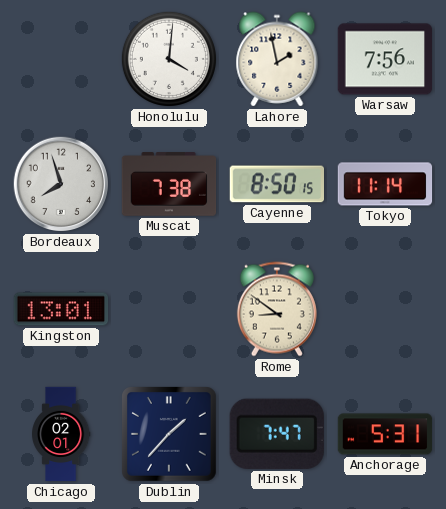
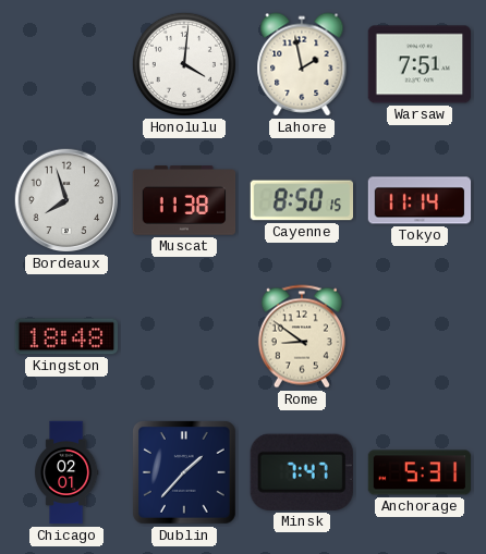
Warsaw: 7:56 -> 7:51
Muscat: 7:38 -> 11:38
Kingston: 13:01 -> 18:48
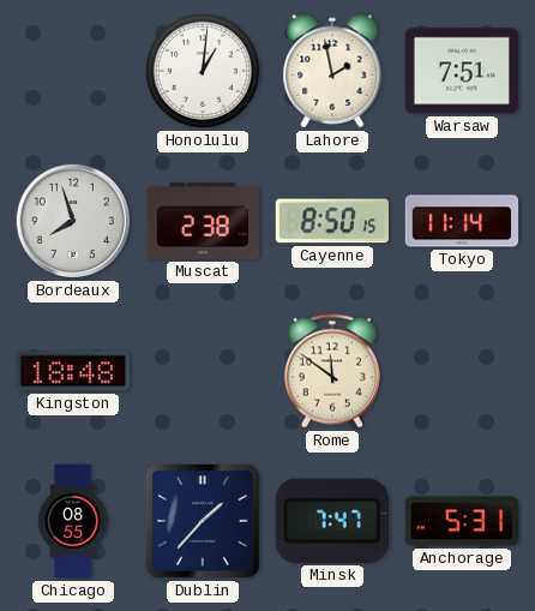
Honolulu: 4:01 -> 1:01
Muscat: 11:38 -> 2:38
Rome: 8:51 -> 11:51
Chicago: 02:01 -> 08:55
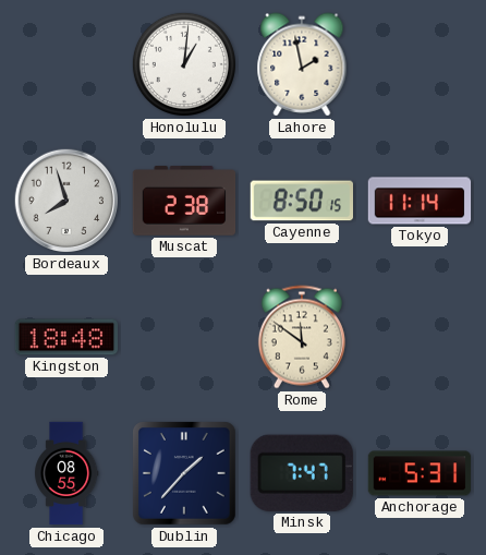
Warsaw: 7:51 -> none
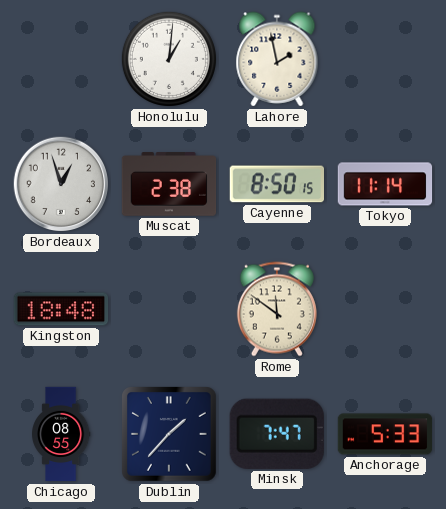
Bordeaux: 7:57 -> 12:57
Anchorage: 5:31 -> 5:33
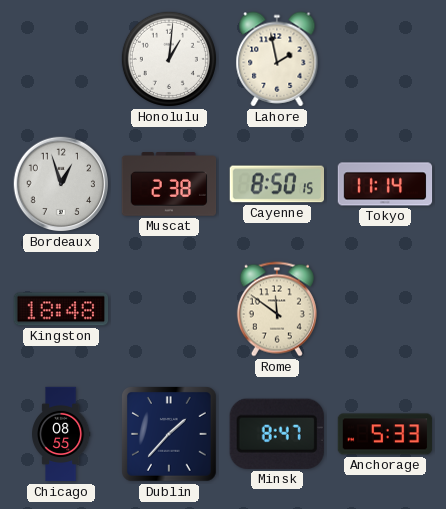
Minsk: 7:47 -> 8:47
